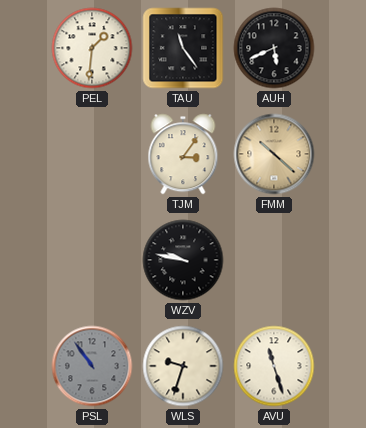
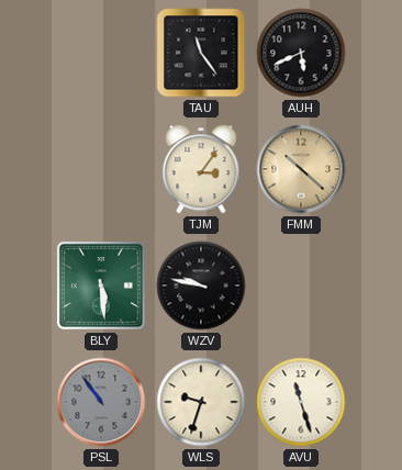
PEL: 1:31 -> none
BLY: none -> 5:29
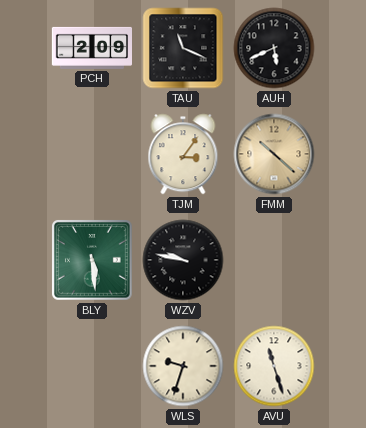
PCH: none -> 2:09
TAU: 11:24 -> 11:19
PSL: 10:54 -> none
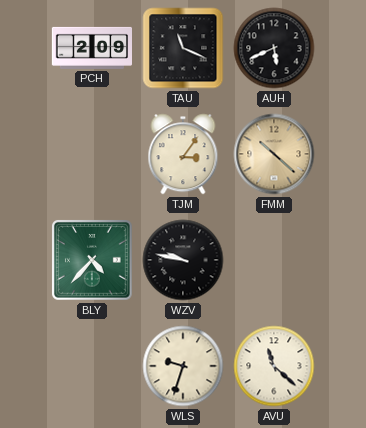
BLY: 5:29 -> 4:37
AVU: 11:27 -> 11:22
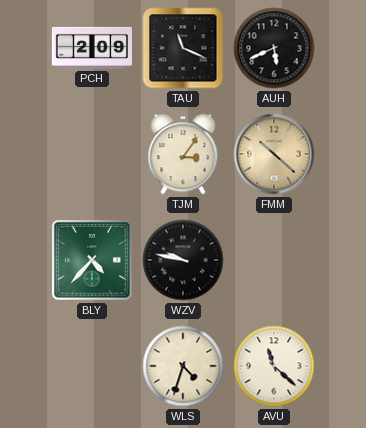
WLS: 9:33 -> 4:33
